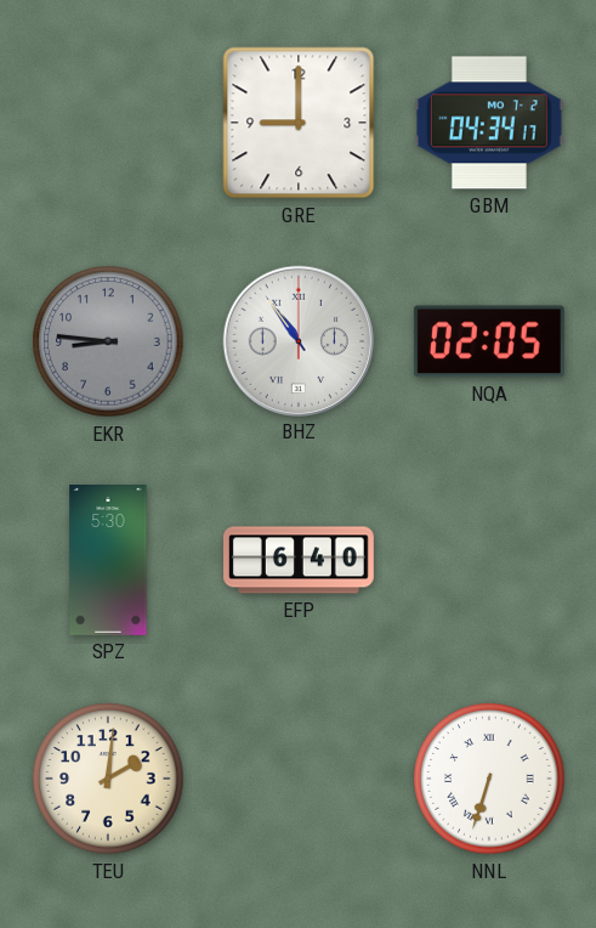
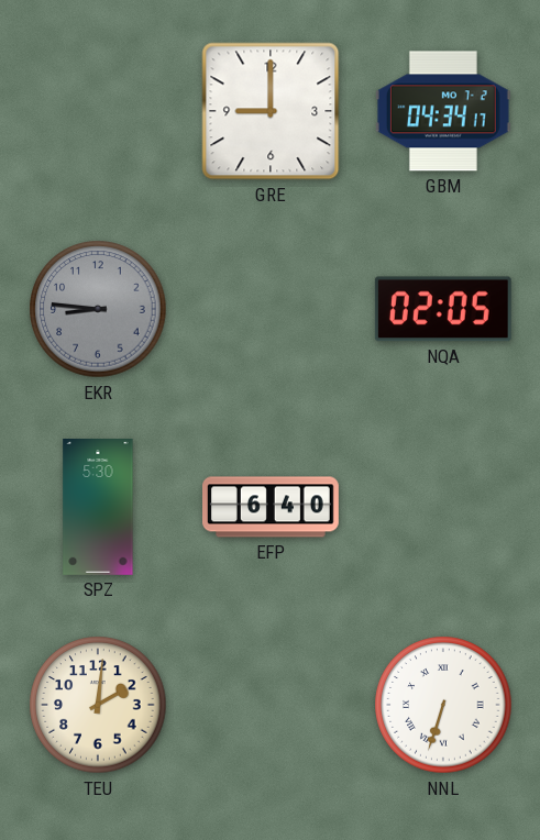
BHZ: 10:54 -> none
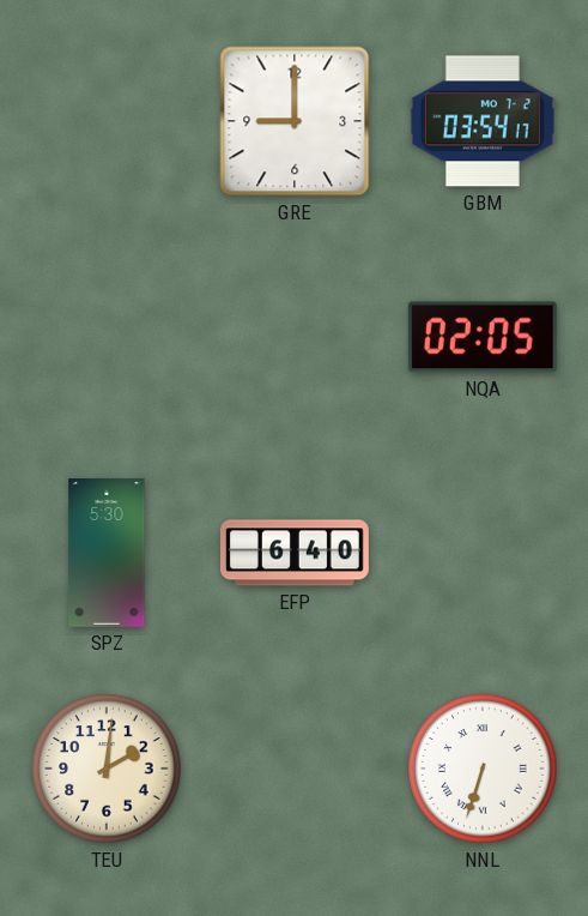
GBM: 04:34 -> 03:54
EKR: 8:46 -> none
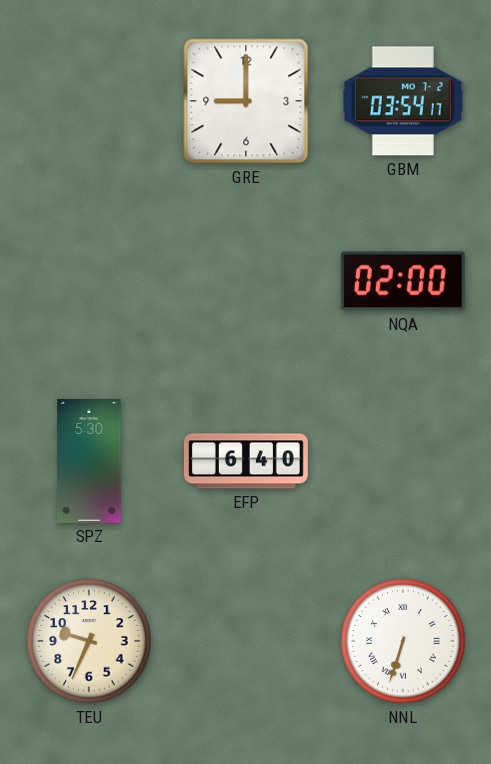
NQA: 02:05 -> 02:00
TEU: 2:01 -> 9:34
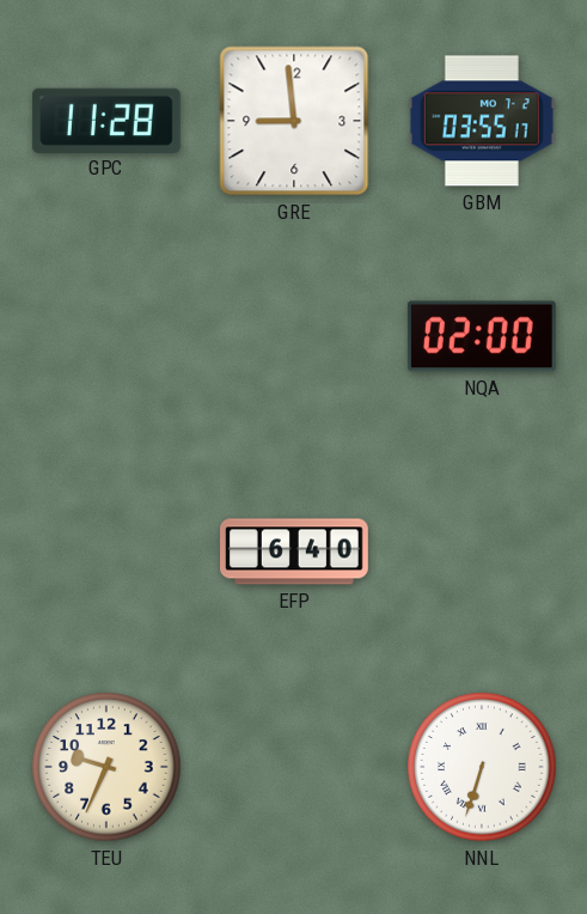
GPC: none -> 11:28
GRE: 9:00 -> 8:59
GBM: 03:54 -> 03:55
SPZ: 5:30 -> none
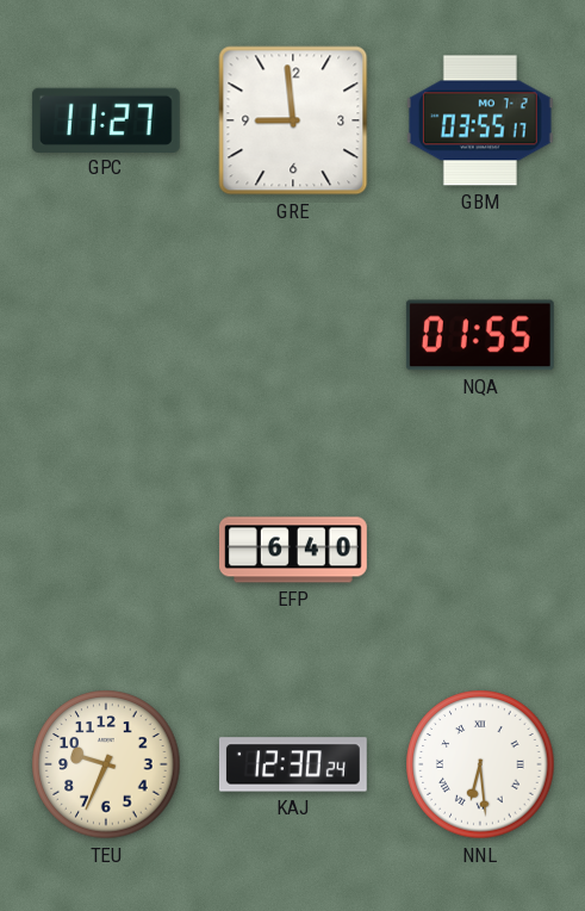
GPC: 11:28 -> 11:27
NQA: 02:00 -> 01:55
KAJ: none -> 12:30
NNL: 6:33 -> 6:29
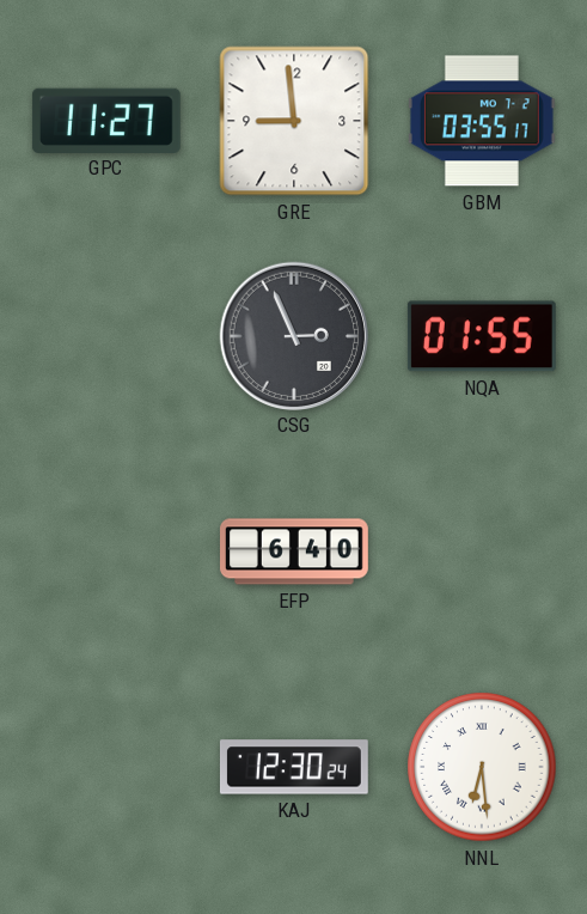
CSG: none -> 2:56
TEU: 9:34 -> none
